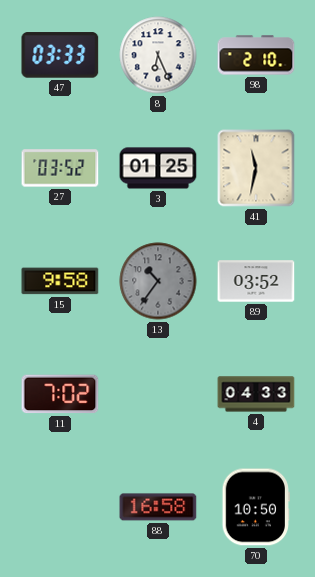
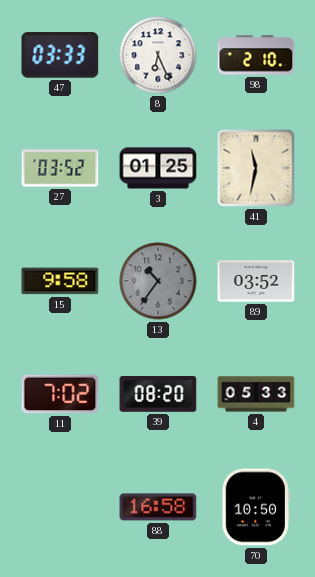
39: none -> 08:20
4: 04:33 -> 05:33
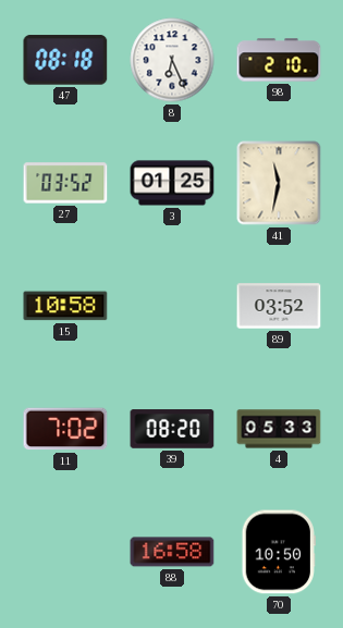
47: 03:33 -> 08:18
15: 9:58 -> 10:58
13: 10:36 -> none
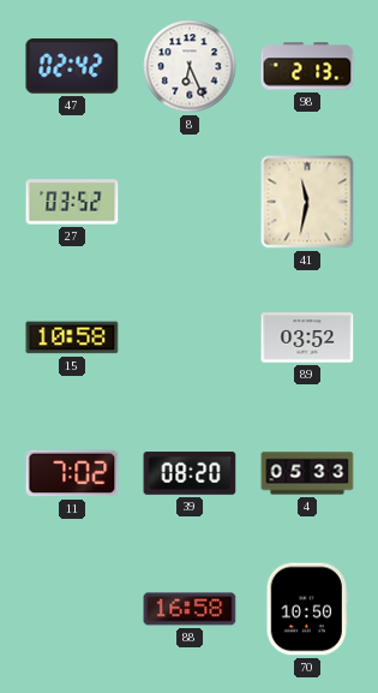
47: 08:18 -> 02:42
98: 2:10 -> 2:13
3: 01:25 -> none
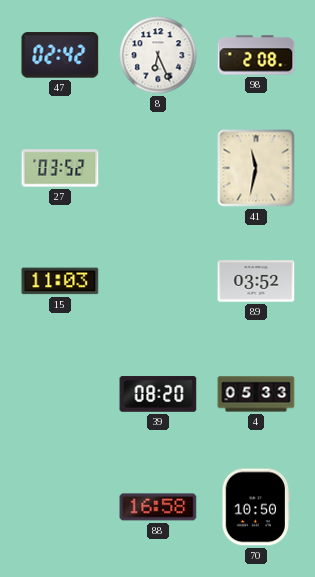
98: 2:13 -> 2:08
15: 10:58 -> 11:03
11: 7:02 -> none
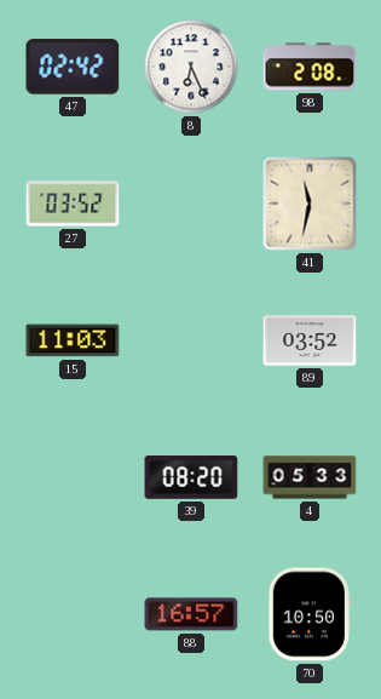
88: 16:58 -> 16:57
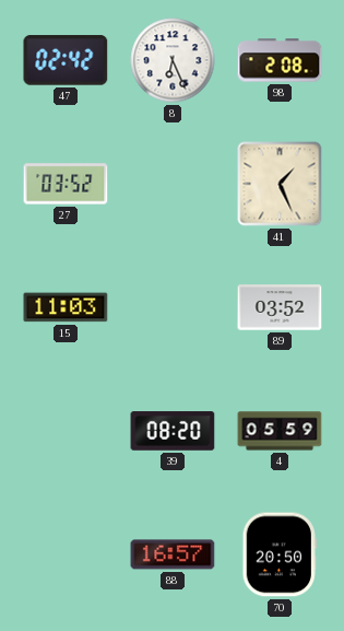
41: 11:32 -> 1:26
4: 05:33 -> 05:59
70: 10:50 -> 20:50
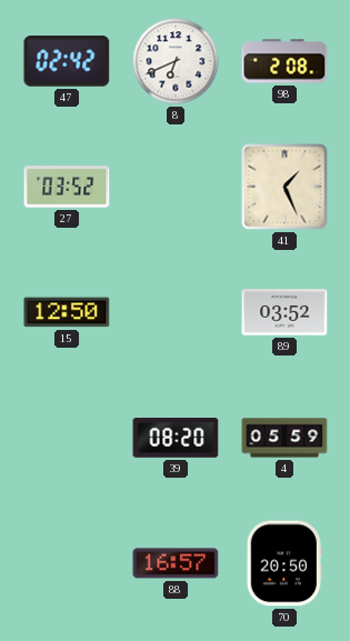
8: 6:26 -> 6:41
15: 11:03 -> 12:50
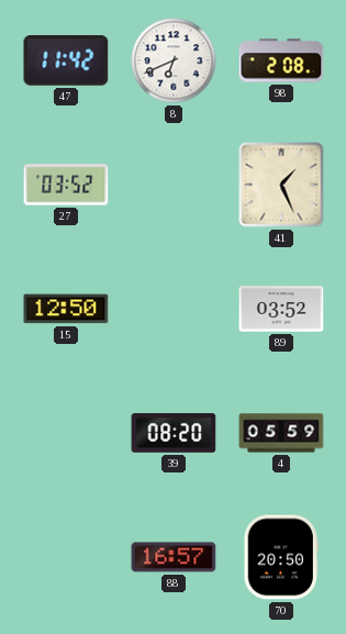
47: 02:42 -> 11:42
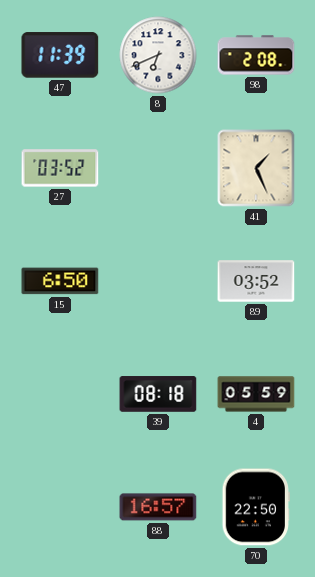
47: 11:42 -> 11:39
15: 12:50 -> 6:50
39: 08:20 -> 08:18
70: 20:50 -> 22:50
